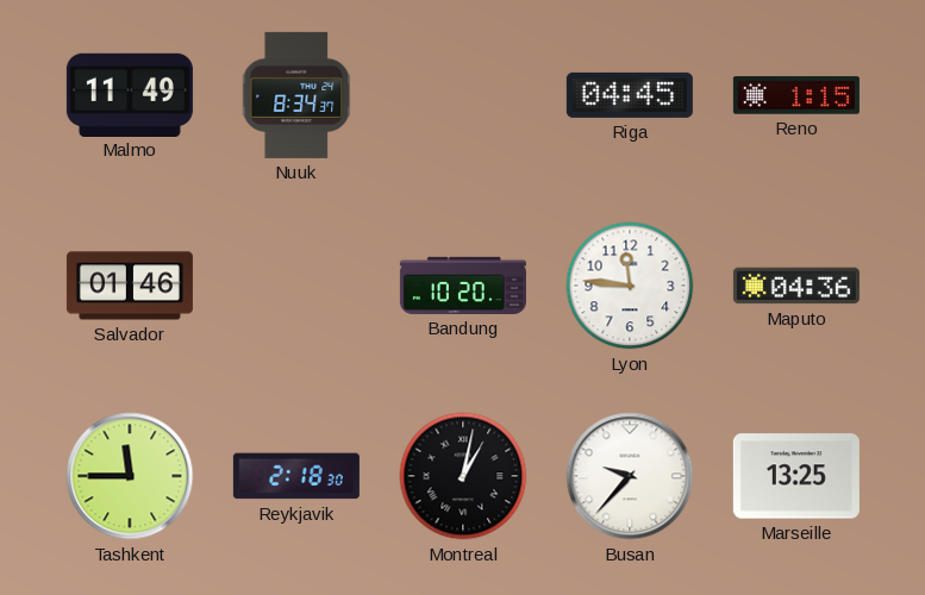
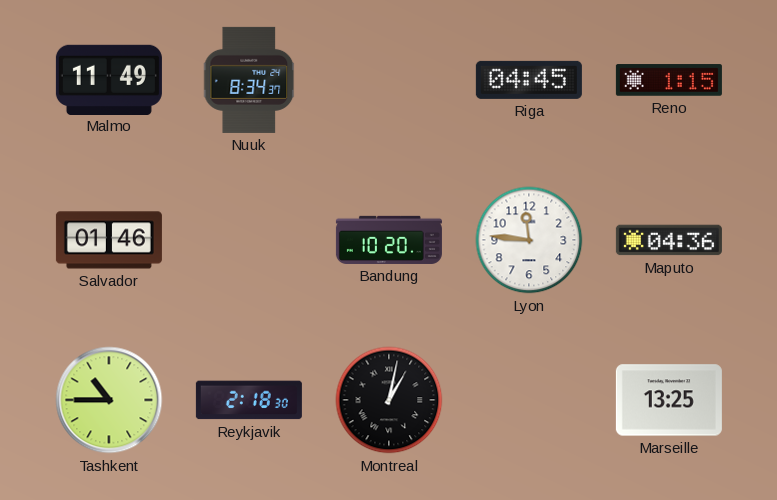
Tashkent: 11:45 -> 10:45
Busan: 9:37 -> none
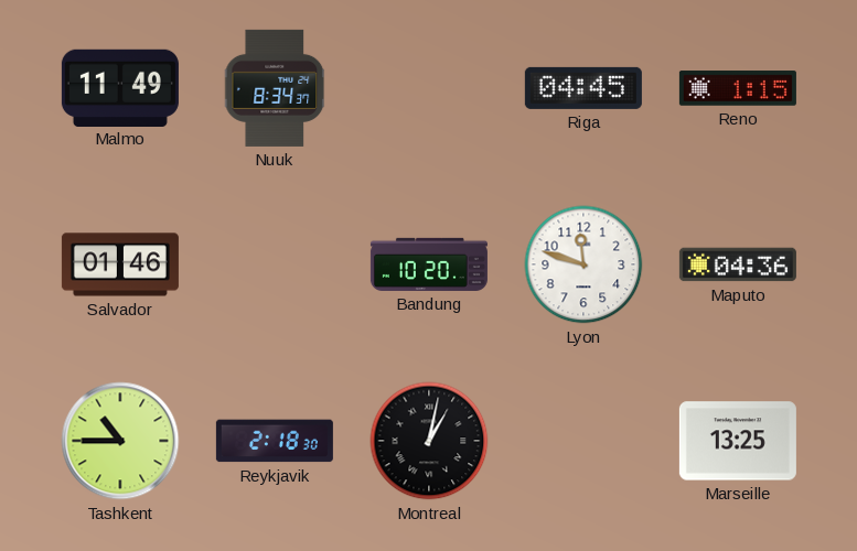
Lyon: 11:46 -> 11:48
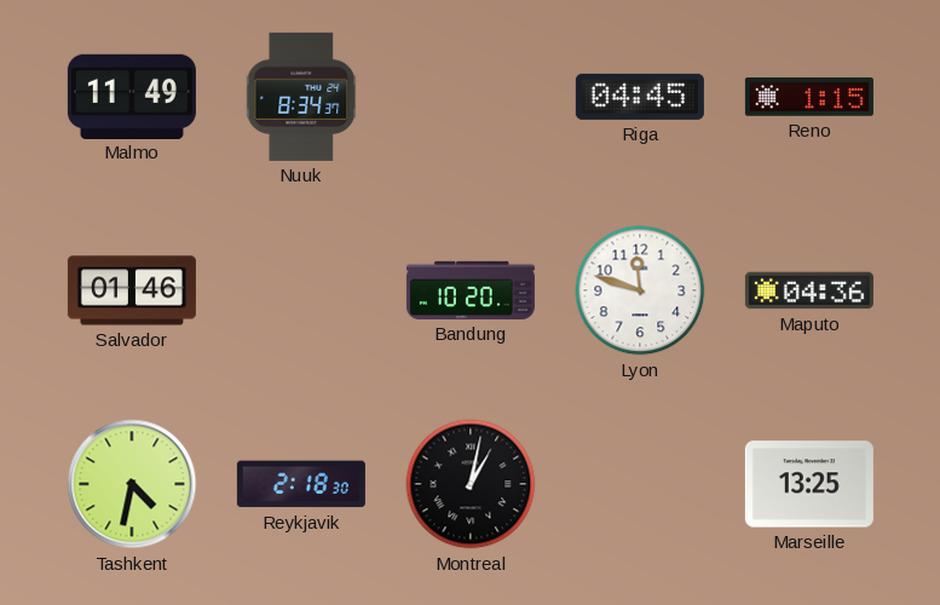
Tashkent: 10:45 -> 4:32
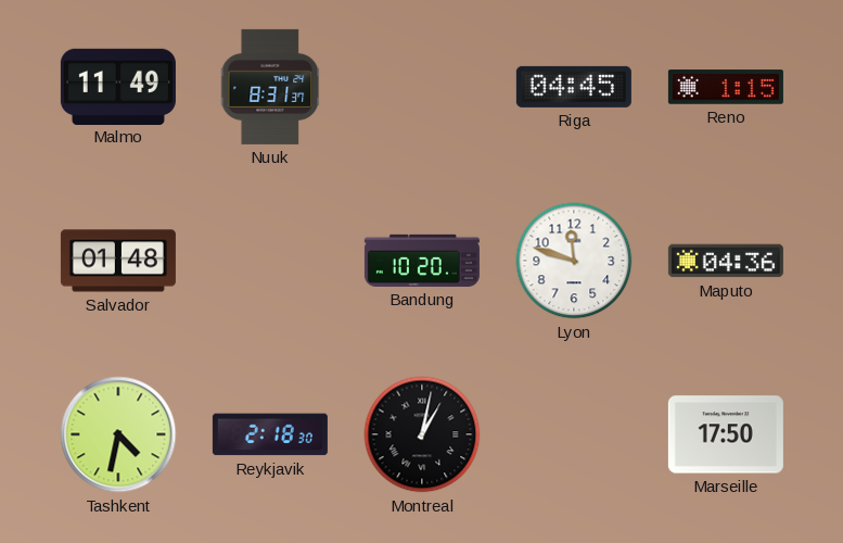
Nuuk: 8:34 -> 8:31
Salvador: 01:46 -> 01:48
Marseille: 13:25 -> 17:50
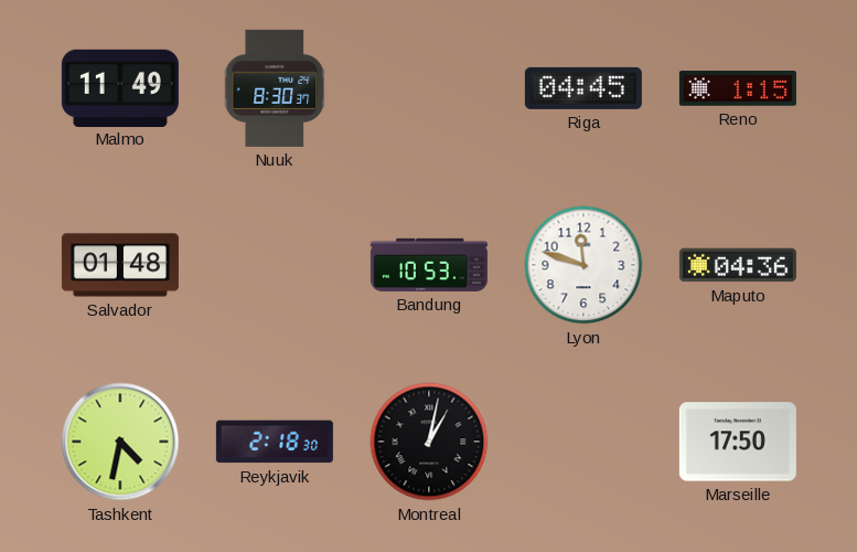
Nuuk: 8:31 -> 8:30
Bandung: 10:20 -> 10:53
